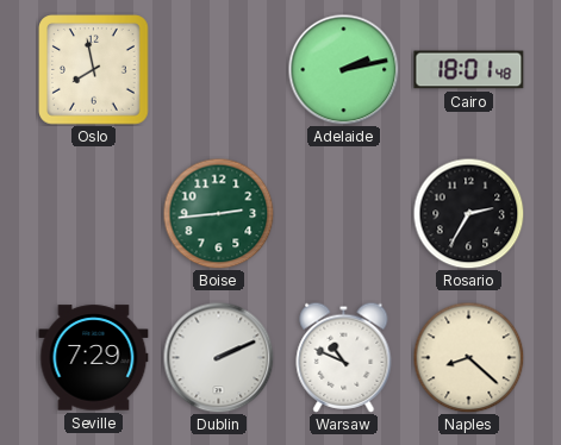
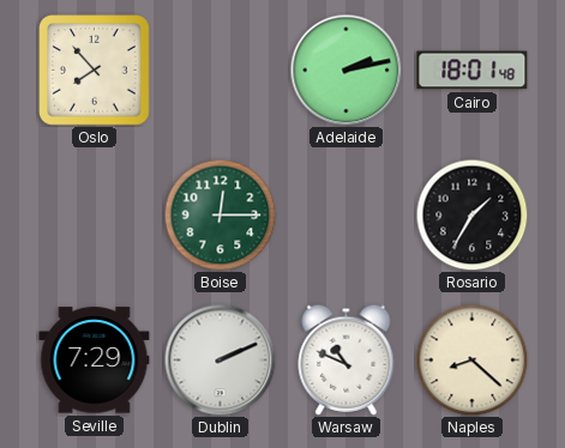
Oslo: 7:58 -> 7:53
Boise: 2:44 -> 12:15
Rosario: 2:35 -> 1:35
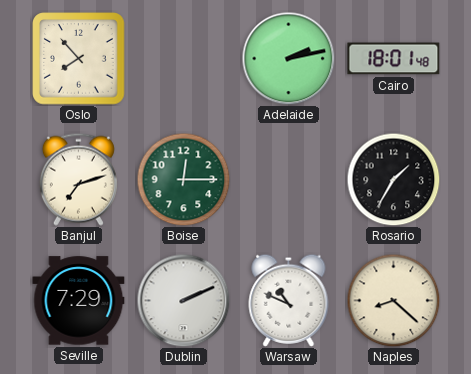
Banjul: none -> 7:12
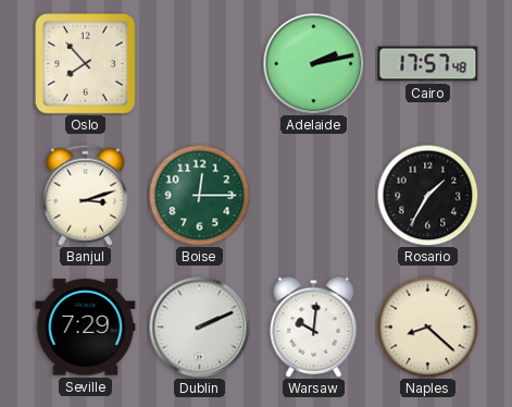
Cairo: 18:01 -> 17:57
Banjul: 7:12 -> 3:12
Warsaw: 10:49 -> 10:01
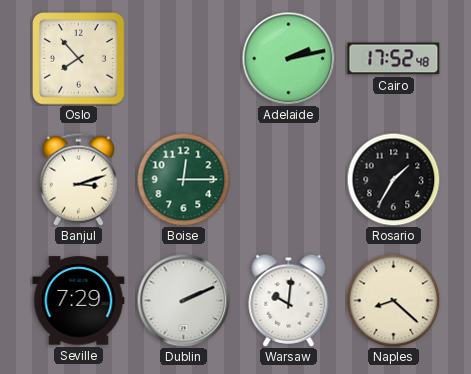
Cairo: 17:57 -> 17:52
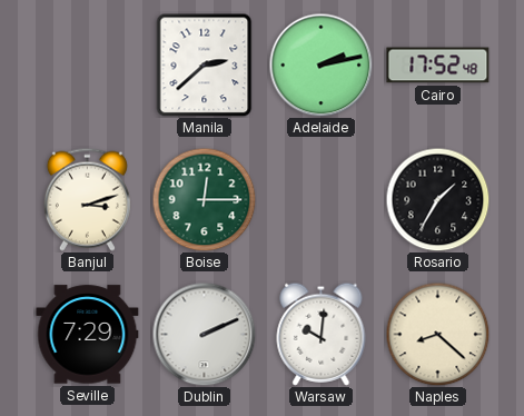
Oslo: 7:53 -> none
Manila: none -> 2:38
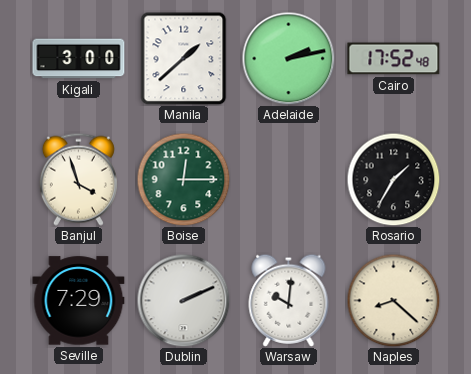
Kigali: none -> 3:00
Manila: 2:38 -> 1:38
Banjul: 3:12 -> 3:57
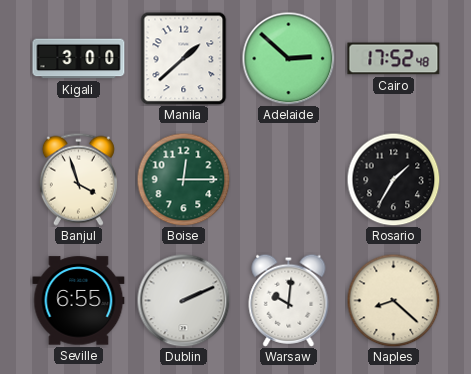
Adelaide: 2:13 -> 2:52
Seville: 7:29 -> 6:55
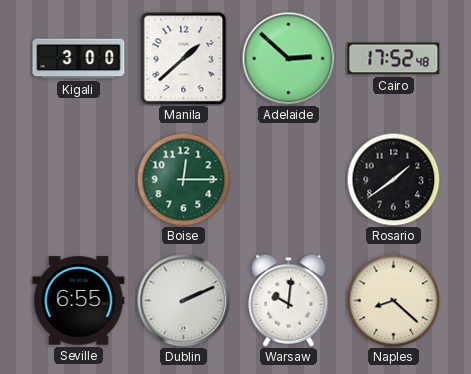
Banjul: 3:57 -> none
Rosario: 1:35 -> 1:39
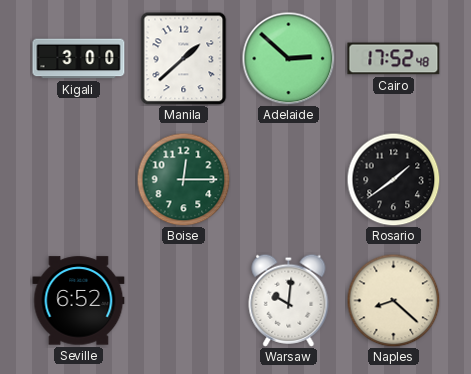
Seville: 6:55 -> 6:52
Dublin: 2:11 -> none
